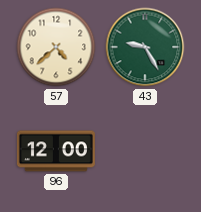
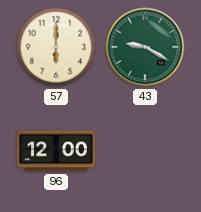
57: 4:38 -> 6:00
43: 9:25 -> 9:20
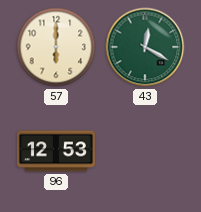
43: 9:20 -> 12:20
96: 12:00 -> 12:53
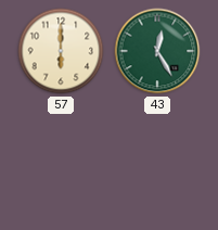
43: 12:20 -> 12:25
96: 12:53 -> none
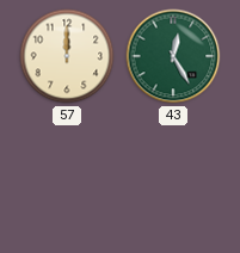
57: 6:00 -> 12:00
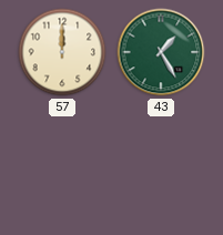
43: 12:25 -> 1:25
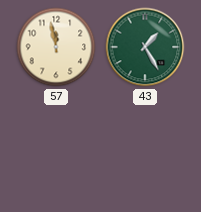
57: 12:00 -> 11:58
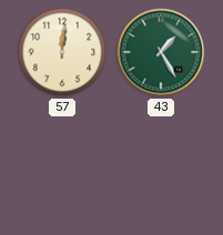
57: 11:58 -> 12:01
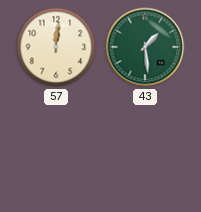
43: 1:25 -> 1:29
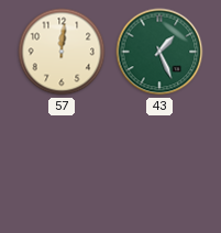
43: 1:29 -> 1:26
